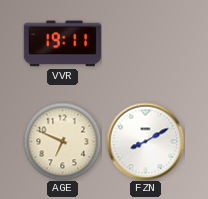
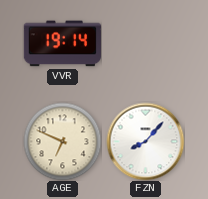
VVR: 19:11 -> 19:14
FZN: 8:10 -> 8:07
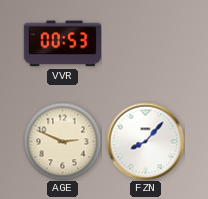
VVR: 19:14 -> 00:53
AGE: 6:49 -> 2:49
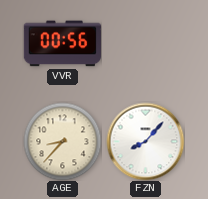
VVR: 00:53 -> 00:56
AGE: 2:49 -> 8:37
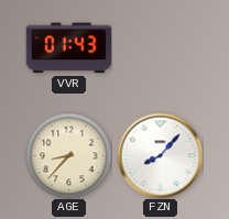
VVR: 00:56 -> 01:43
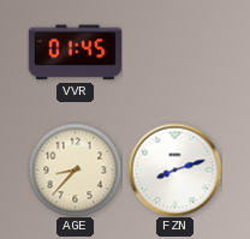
VVR: 01:43 -> 01:45
FZN: 8:07 -> 8:12
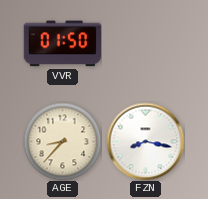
VVR: 01:45 -> 01:50
FZN: 8:12 -> 8:17
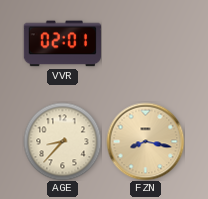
VVR: 01:50 -> 02:01
FZN dial: white -> champagne
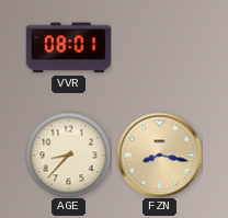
VVR: 02:01 -> 08:01
